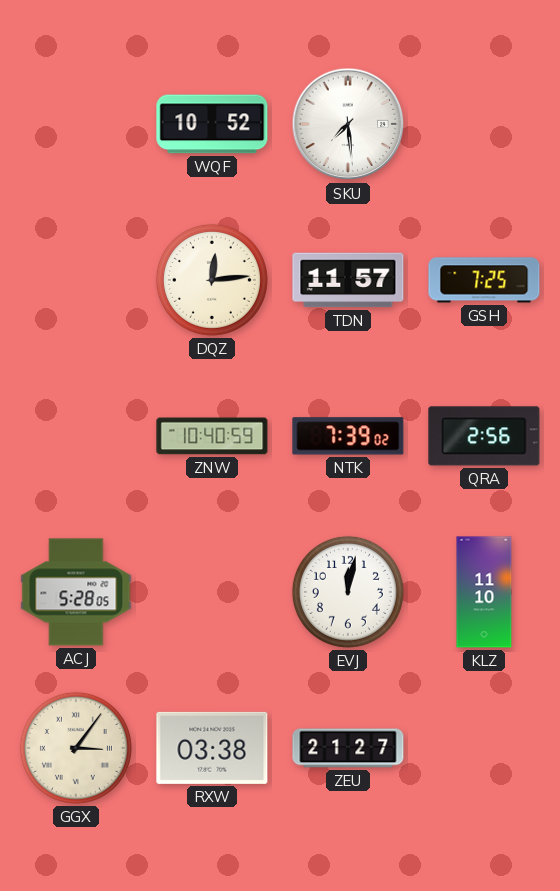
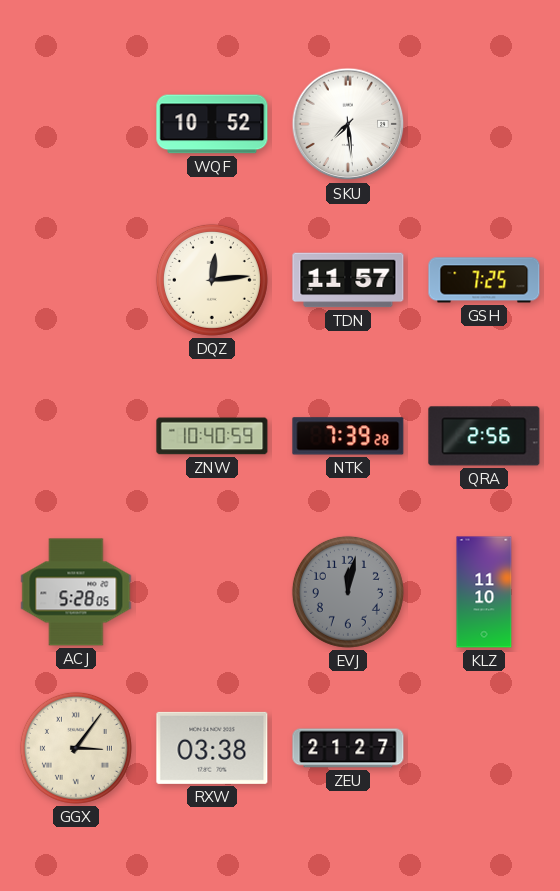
NTK: 7:39:02 -> 7:39:28
EVJ dial: white -> grey
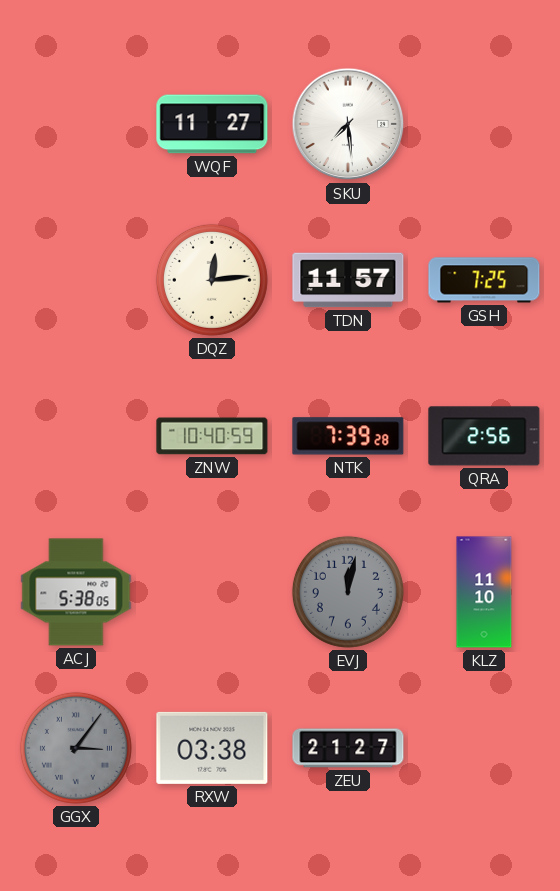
WQF: 10:52 -> 11:27
ACJ: 5:28 -> 5:38
GGX dial: cream -> grey
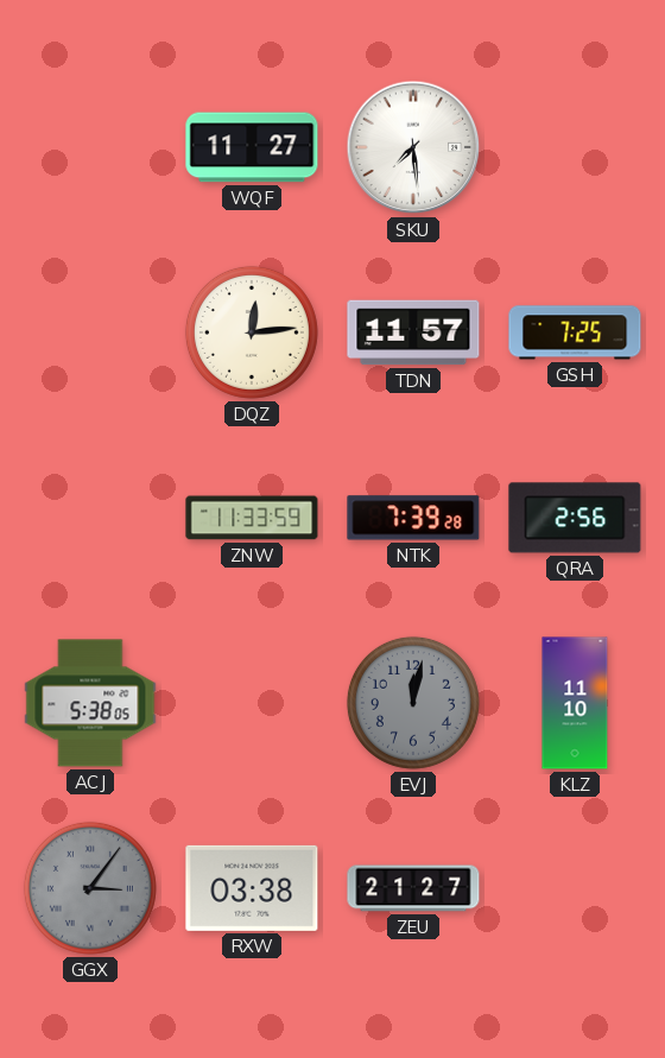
ZNW: 10:40 -> 11:33
